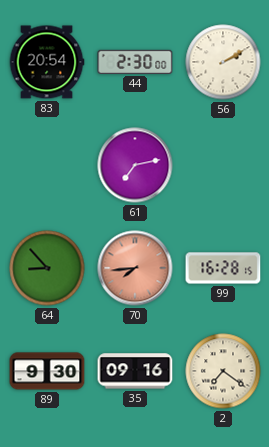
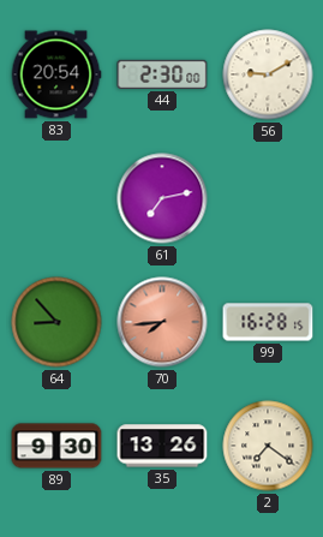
56: 2:10 -> 9:10
35: 09:16 -> 13:26
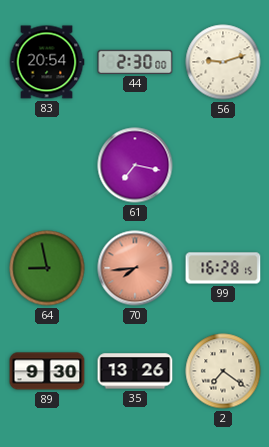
56: 9:10 -> 9:12
61: 7:13 -> 7:17
64: 8:53 -> 8:58
